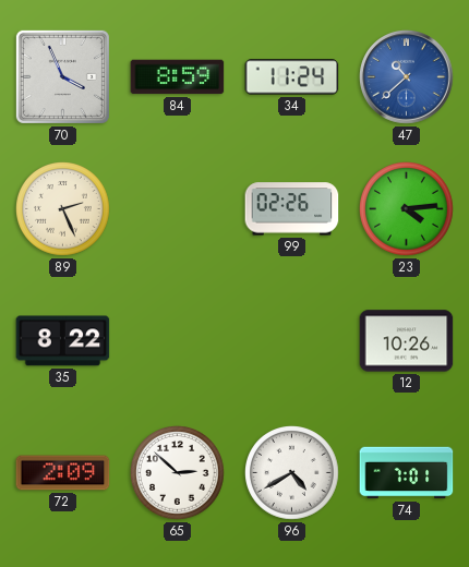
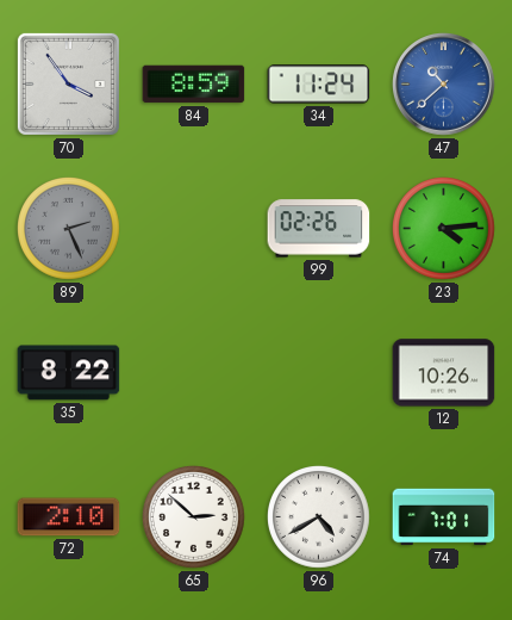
70: 3:56 -> 3:54
89 dial: cream -> grey
72: 2:09 -> 2:10
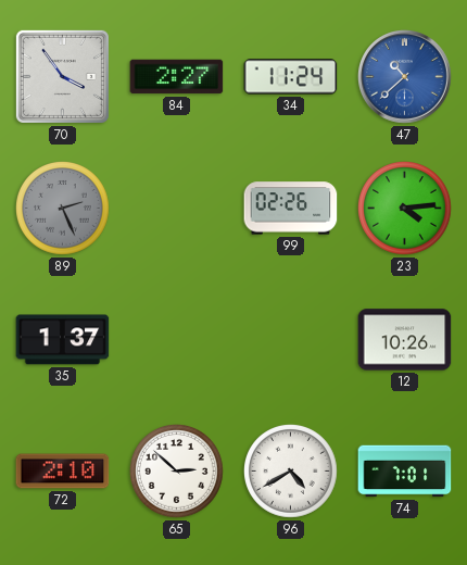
84: 8:59 -> 2:27
35: 8:22 -> 1:37
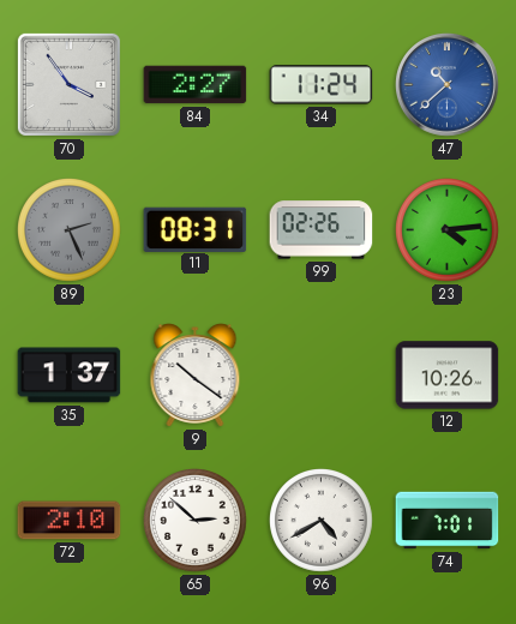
11: none -> 08:31
9: none -> 10:21
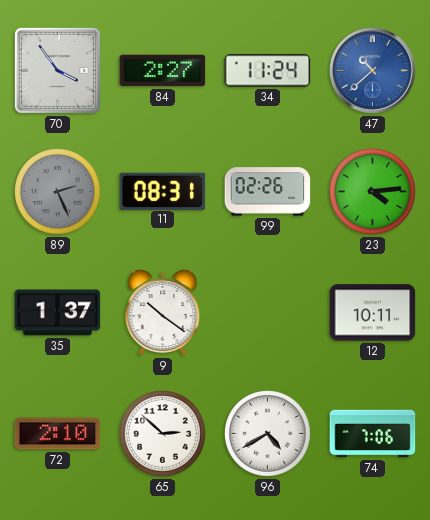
12: 10:26 -> 10:11
74: 7:01 -> 7:06
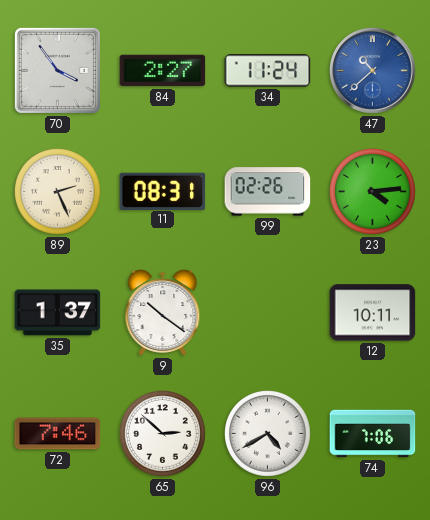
89 dial: grey -> cream
72: 2:10 -> 7:46
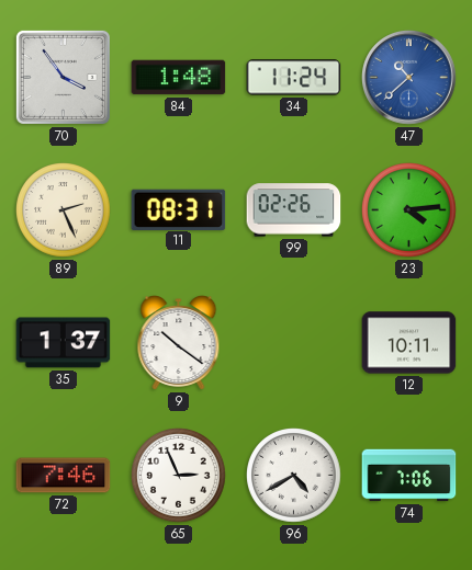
84: 2:27 -> 1:48
65: 2:52 -> 2:56
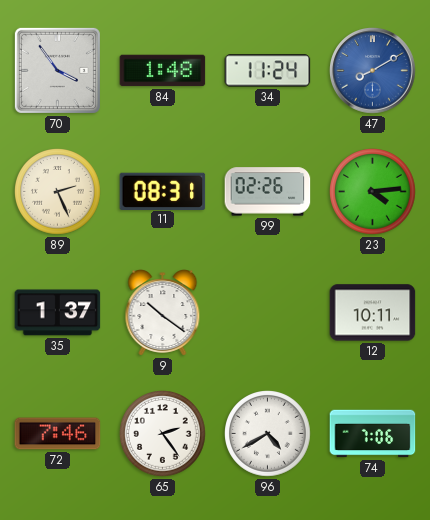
47: 10:38 -> 8:10
65: 2:56 -> 2:24
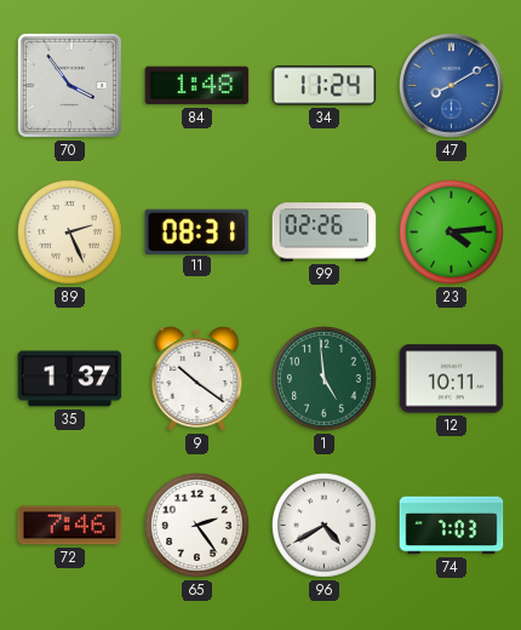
1: none -> 4:59
74: 7:06 -> 7:03
